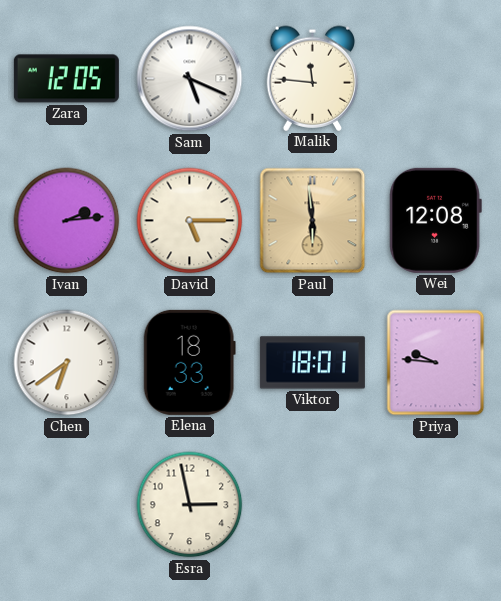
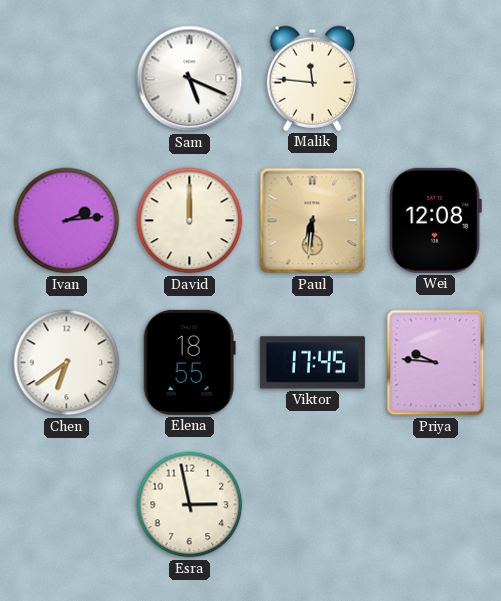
Zara: 12:05 -> none
David: 5:15 -> 12:00
Paul: 5:59 -> 6:31
Elena: 18:33 -> 18:55
Viktor: 18:01 -> 17:45
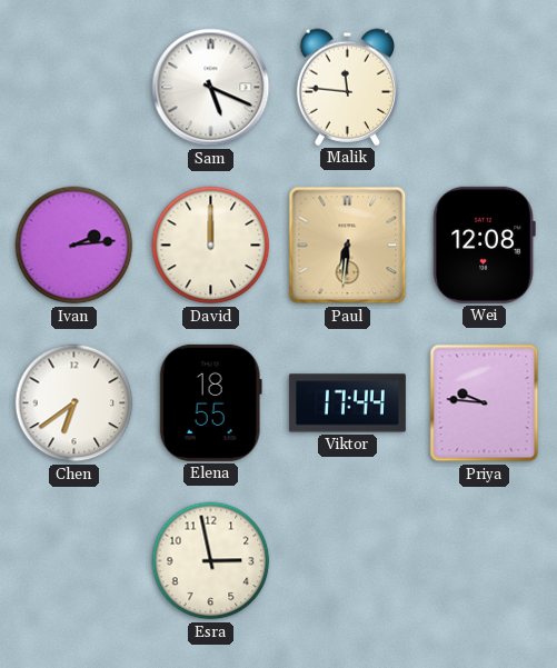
Viktor: 17:45 -> 17:44
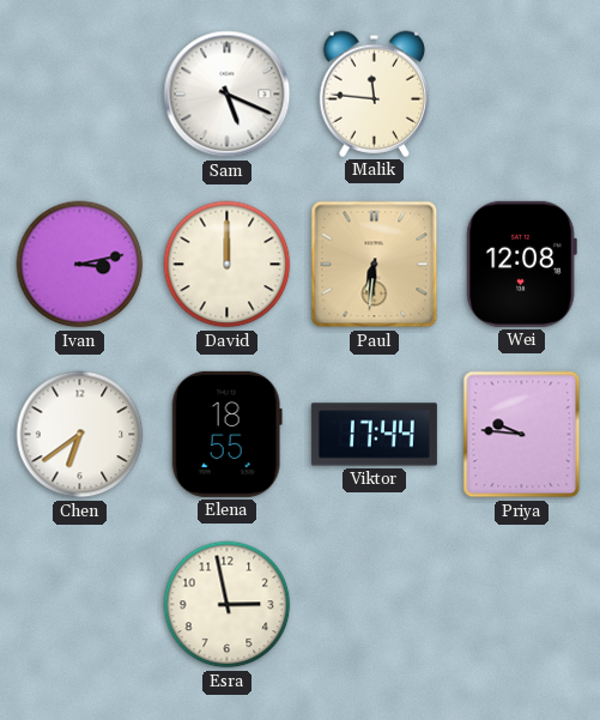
Ivan: 2:14 -> 3:13
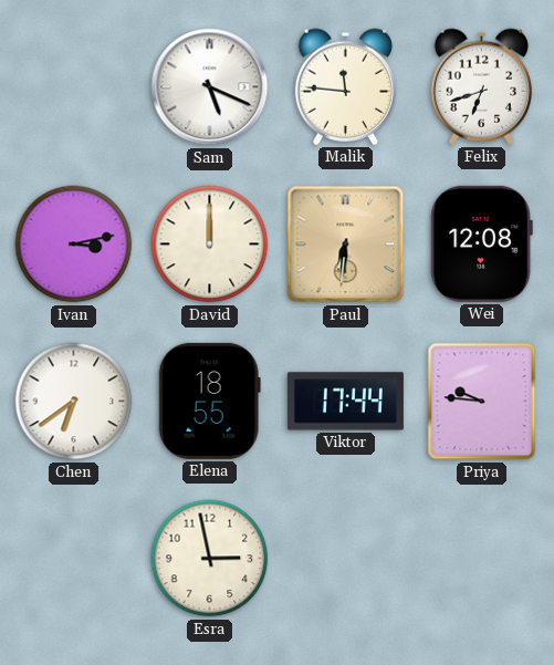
Felix: none -> 6:42
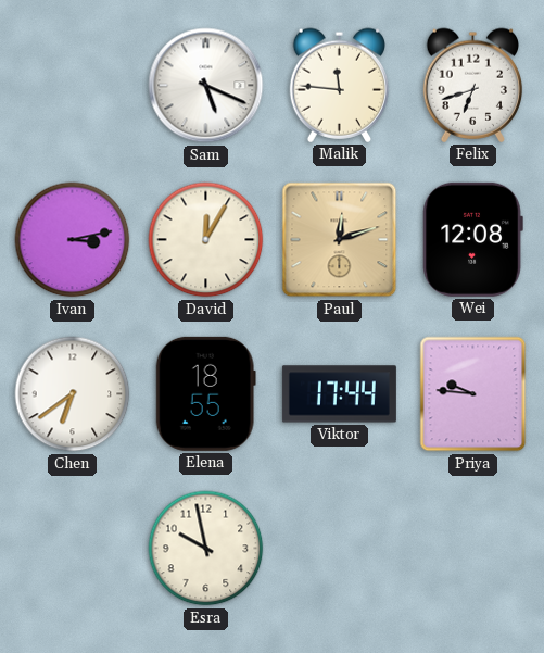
David: 12:00 -> 12:05
Paul: 6:31 -> 12:12
Esra: 2:58 -> 9:58
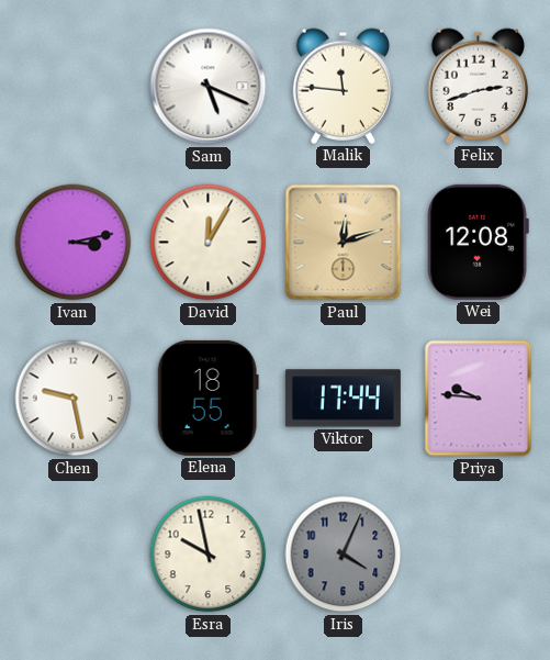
Felix: 6:42 -> 2:42
Chen: 6:39 -> 9:28
Iris: none -> 4:04
